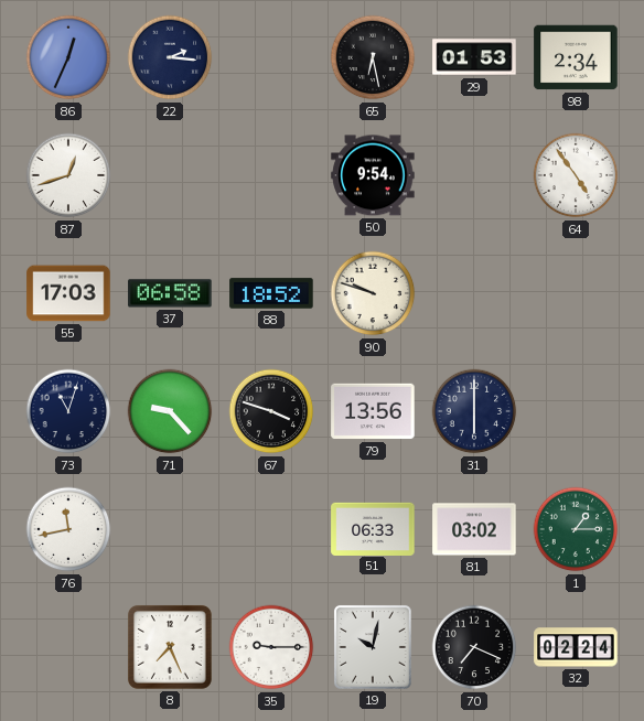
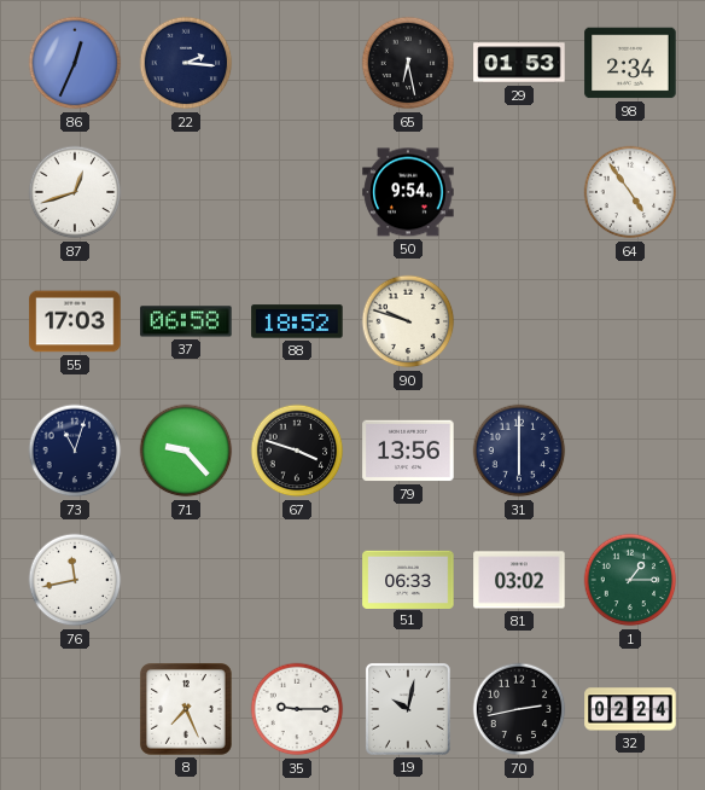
70: 7:19 -> 2:43
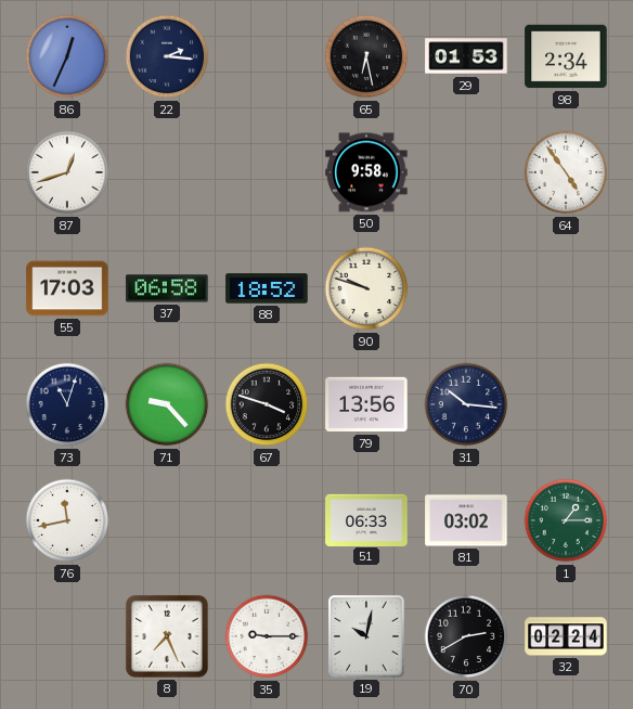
50: 9:54 -> 9:58
31: 6:00 -> 10:16
70: 2:43 -> 2:40
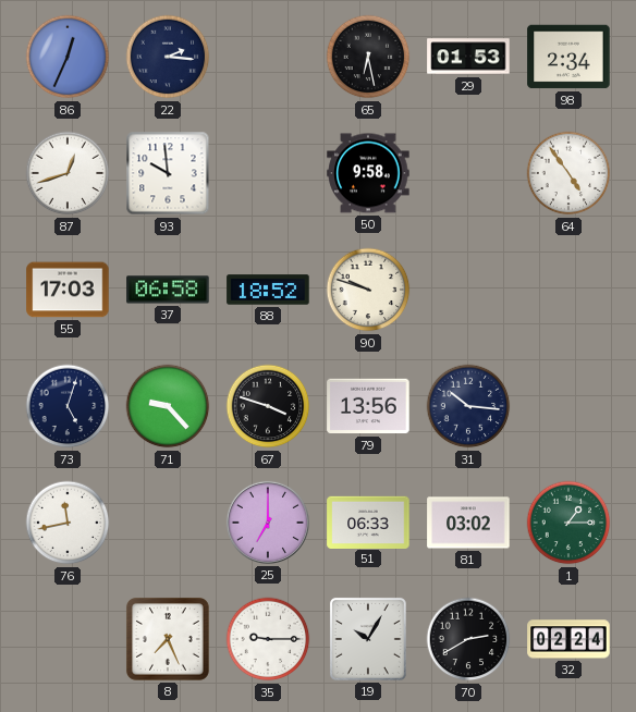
93: none -> 9:59
73: 11:03 -> 5:03
25: none -> 7:00
19: 10:02 -> 10:05
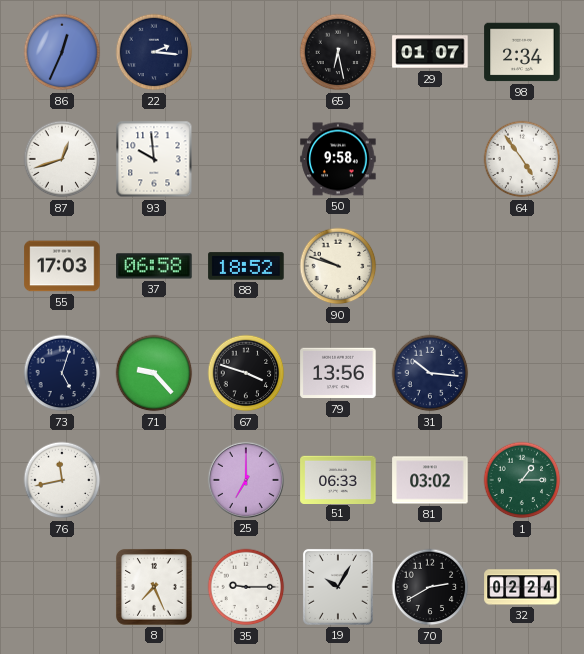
29: 01:53 -> 01:07
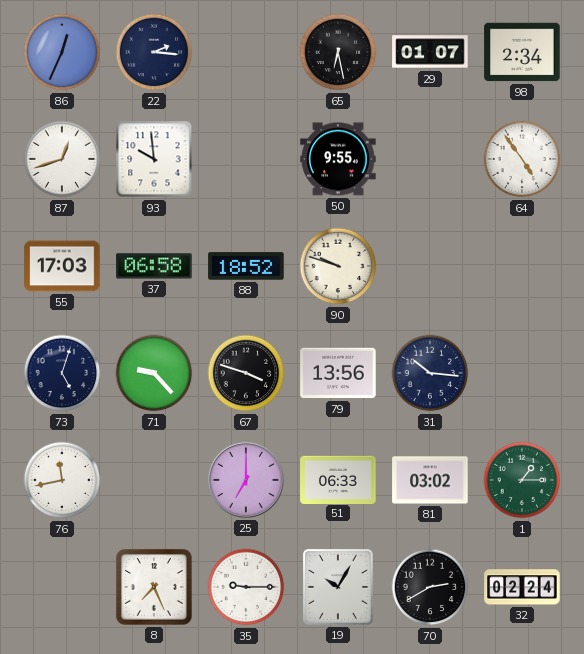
50: 9:58 -> 9:55
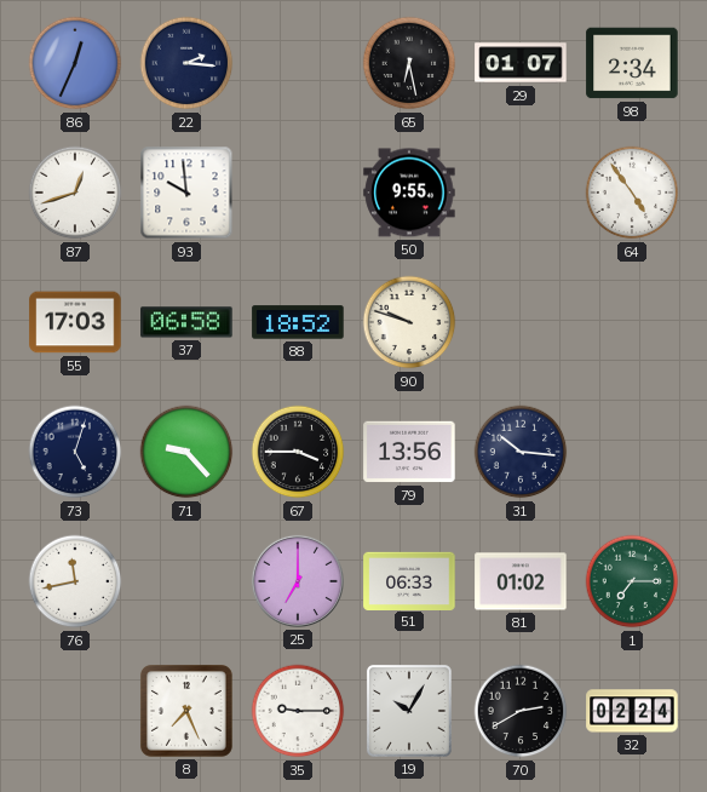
67: 3:48 -> 3:45
81: 03:02 -> 01:02
1: 1:15 -> 7:15
